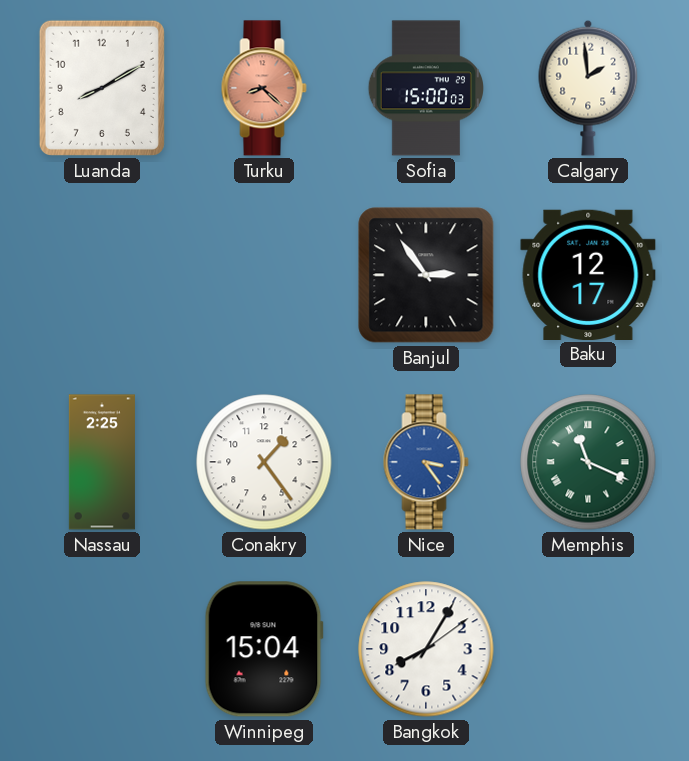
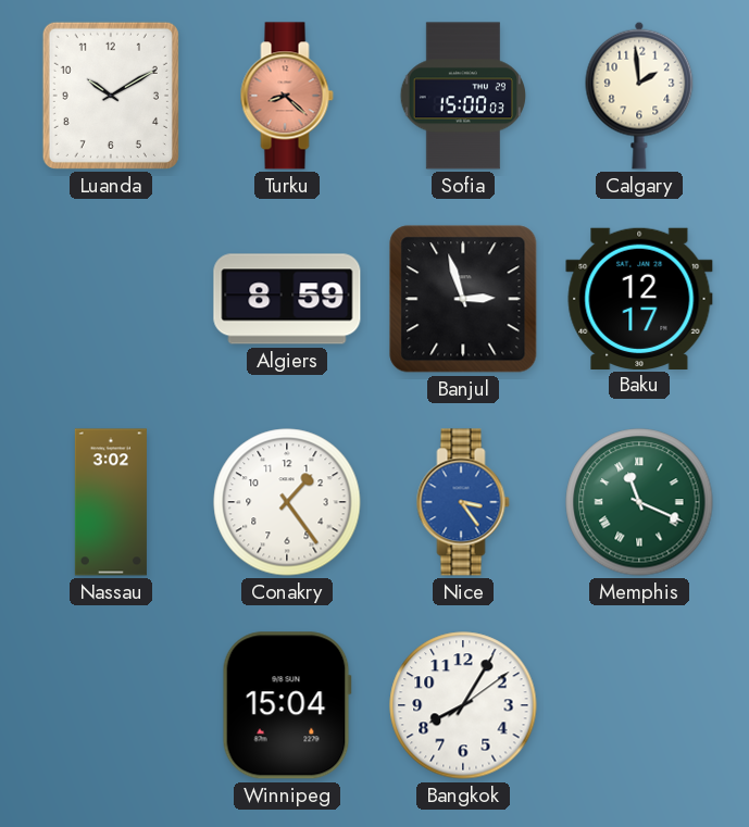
Luanda: 8:10 -> 10:10
Algiers: none -> 8:59
Banjul: 2:54 -> 2:57
Nassau: 2:25 -> 3:02
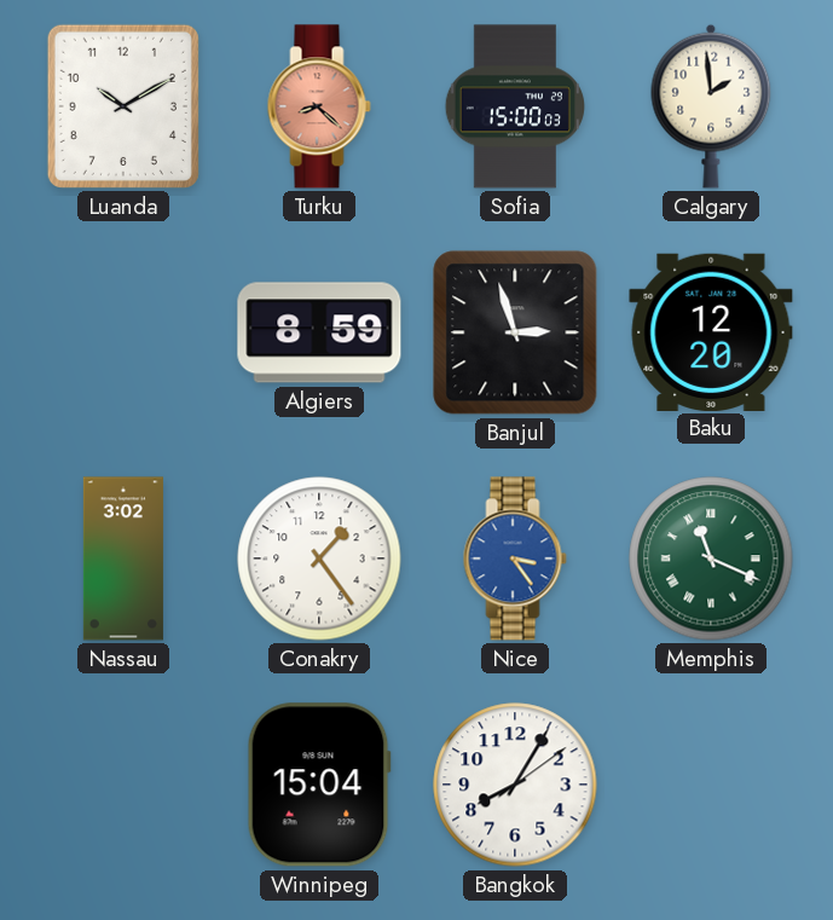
Baku: 12:17 -> 12:20
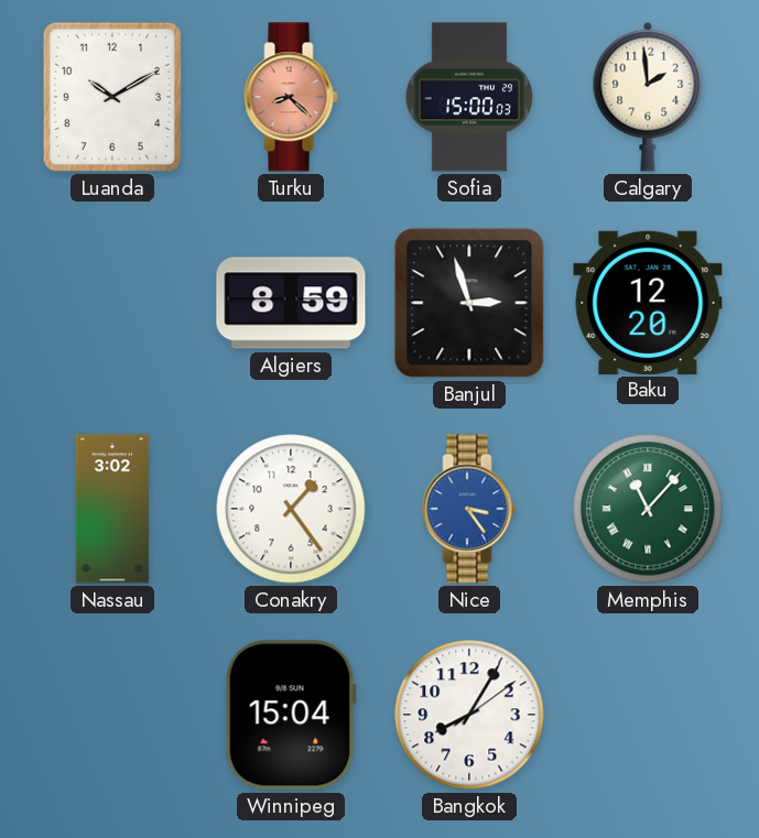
Memphis: 11:19 -> 11:07
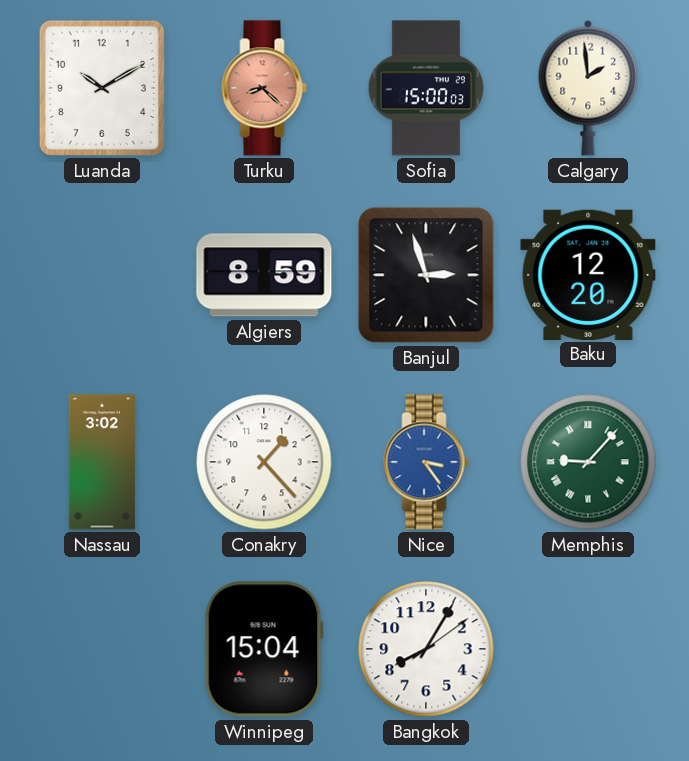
Conakry: 1:24 -> 1:23
Memphis: 11:07 -> 9:07
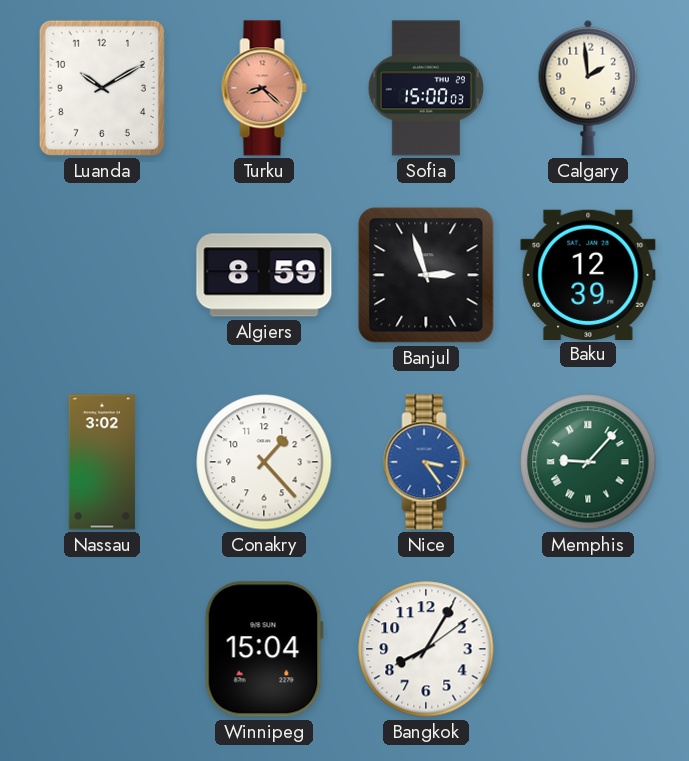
Baku: 12:20 -> 12:39
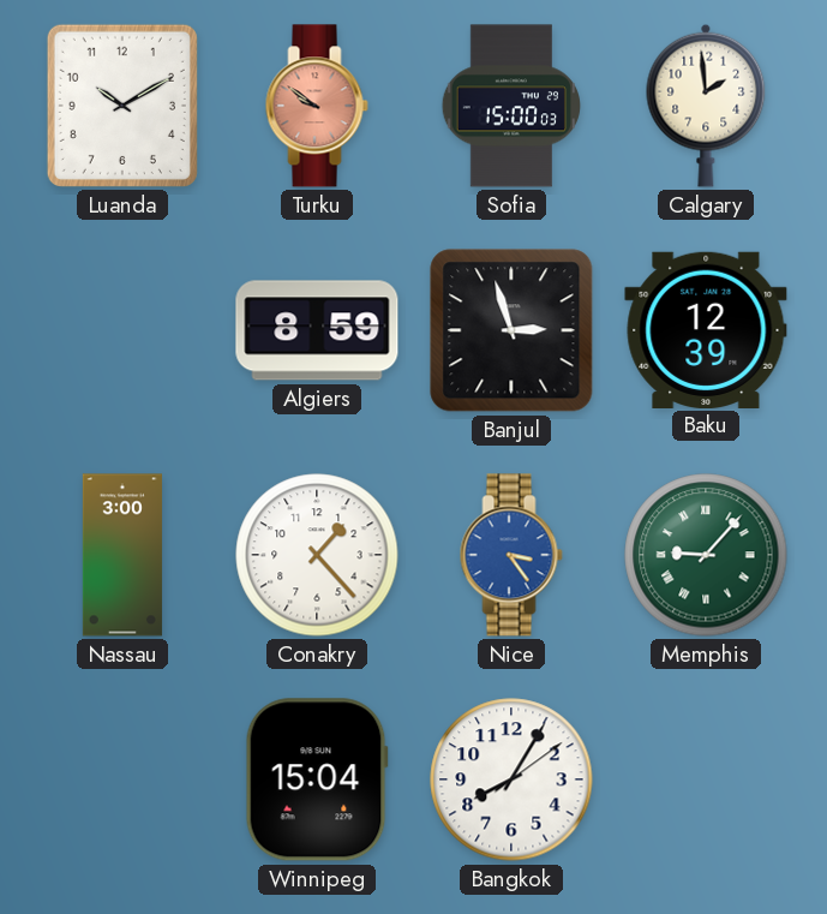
Turku: 8:22 -> 9:51
Nassau: 3:02 -> 3:00
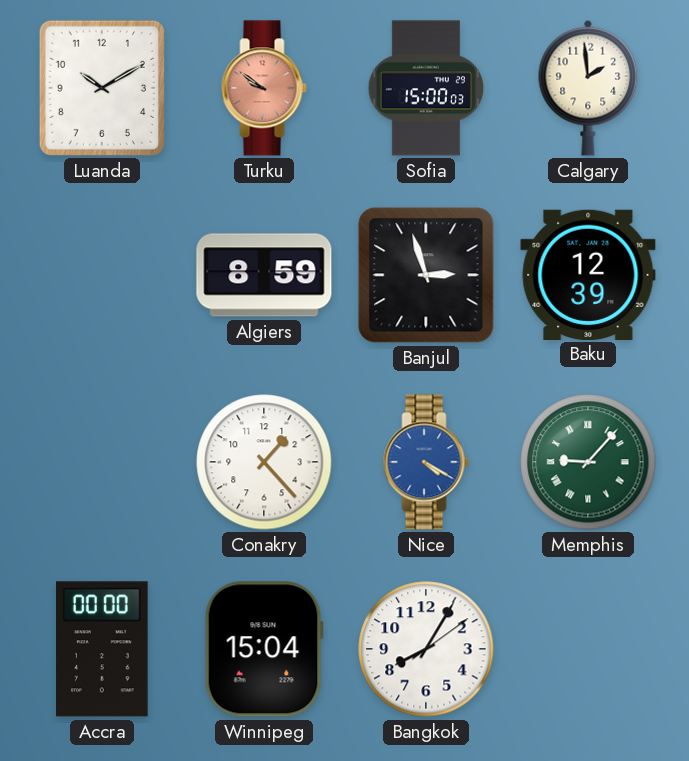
Nassau: 3:00 -> none
Nice: 3:24 -> 4:20
Accra: none -> 00:00
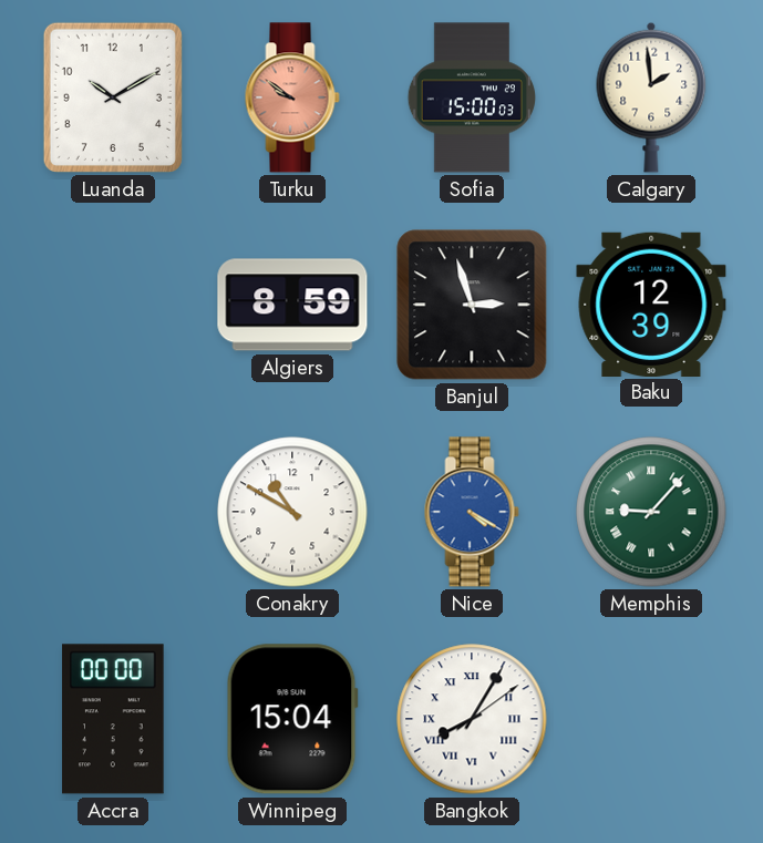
Conakry: 1:23 -> 10:50
Bangkok numerals: Arabic -> Roman
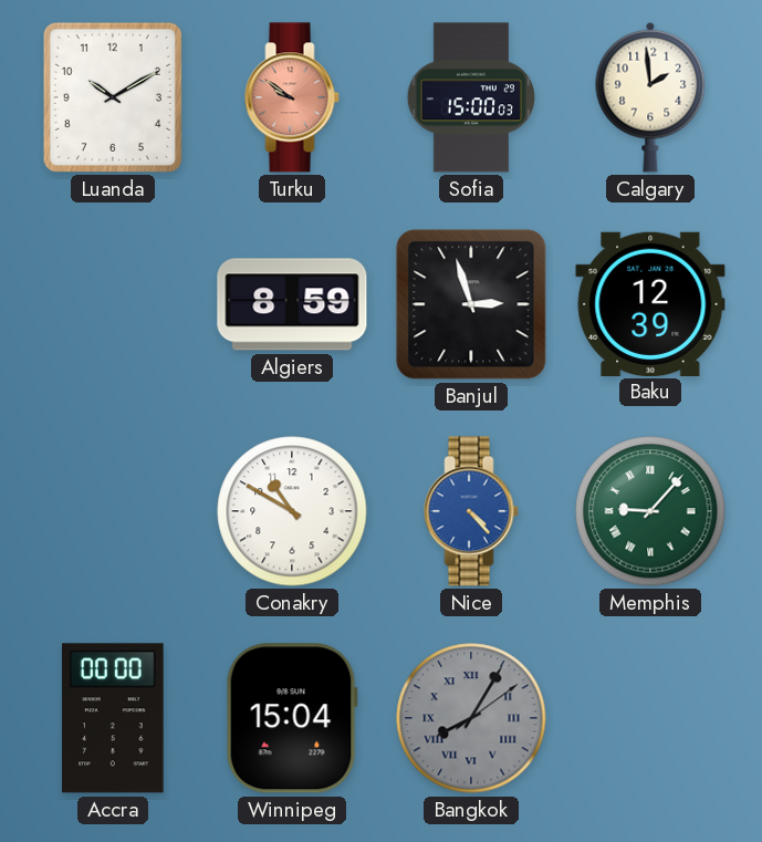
Nice: 4:20 -> 4:23
Bangkok dial: white -> grey
